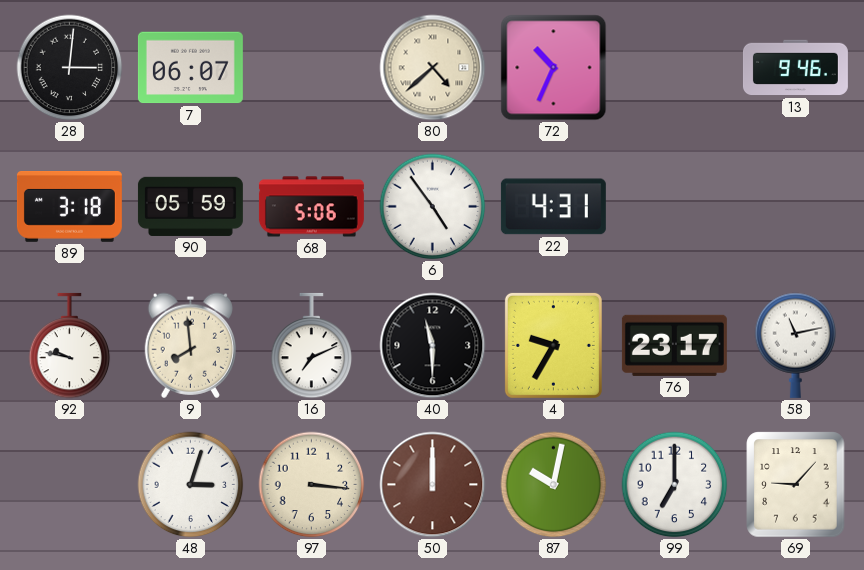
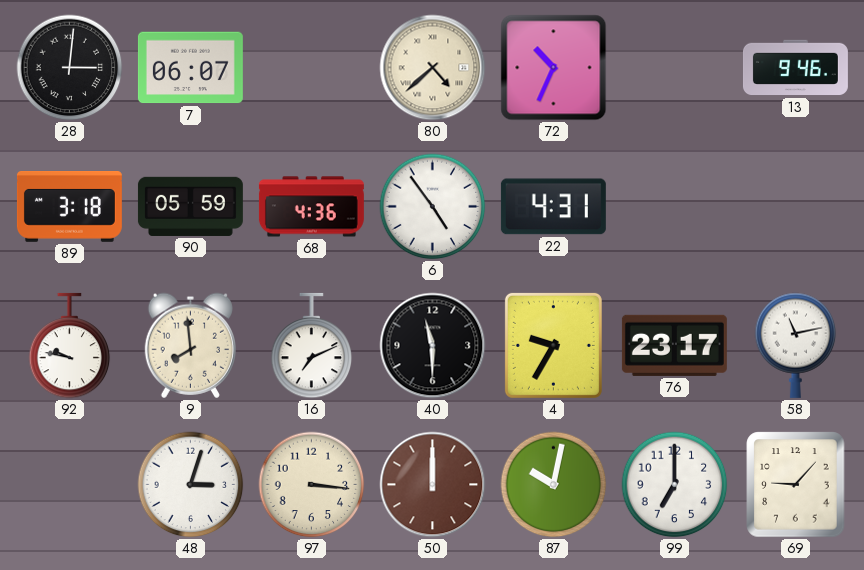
68: 5:06 -> 4:36
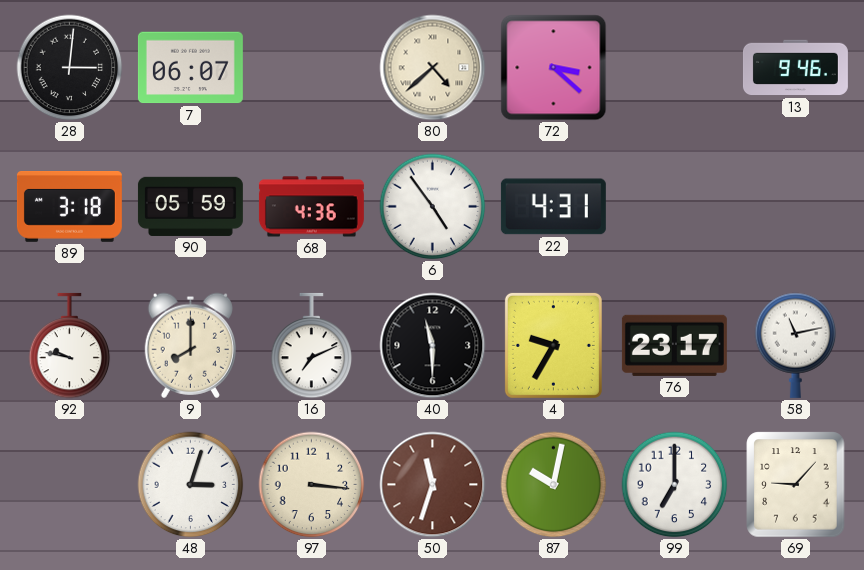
72: 10:34 -> 3:22
9: 7:59 -> 8:00
50: 12:00 -> 11:33
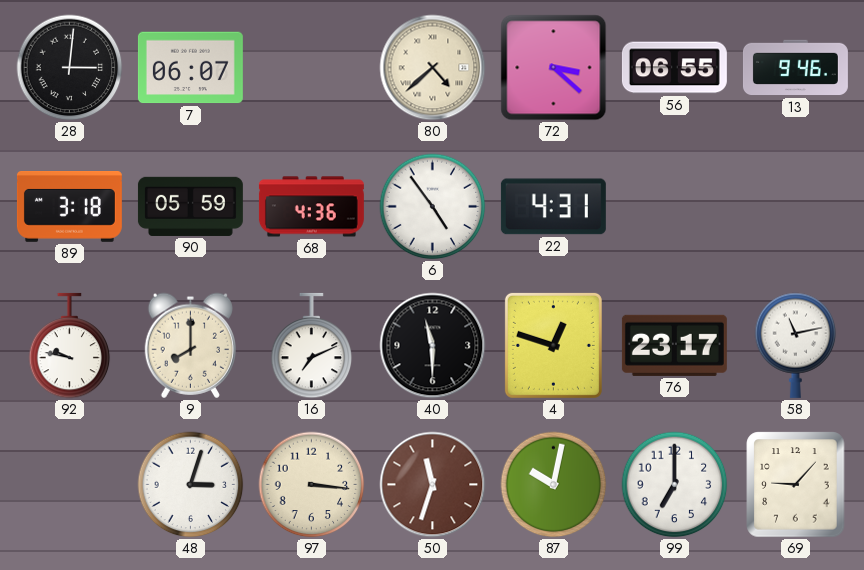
56: none -> 06:55
4: 9:35 -> 12:48
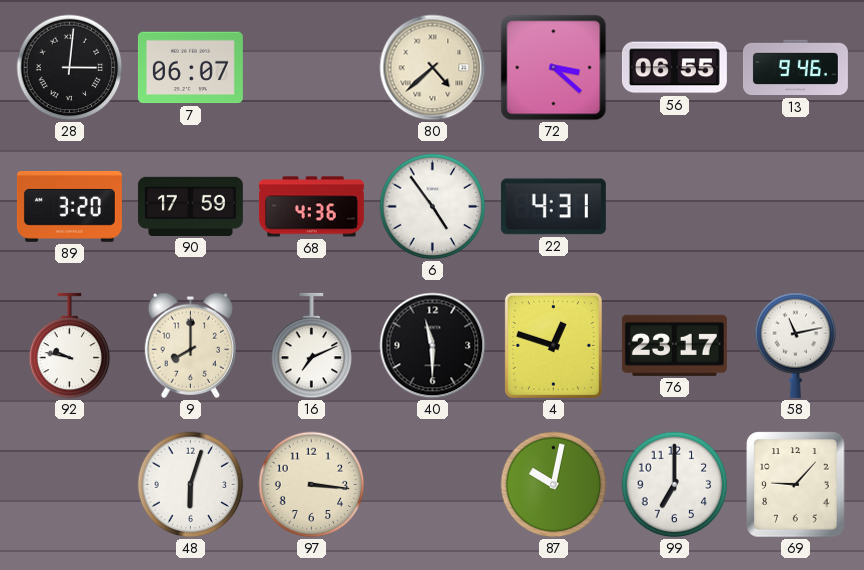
89: 3:18 -> 3:20
90: 05:59 -> 17:59
48: 3:03 -> 6:03
50: 11:33 -> none
